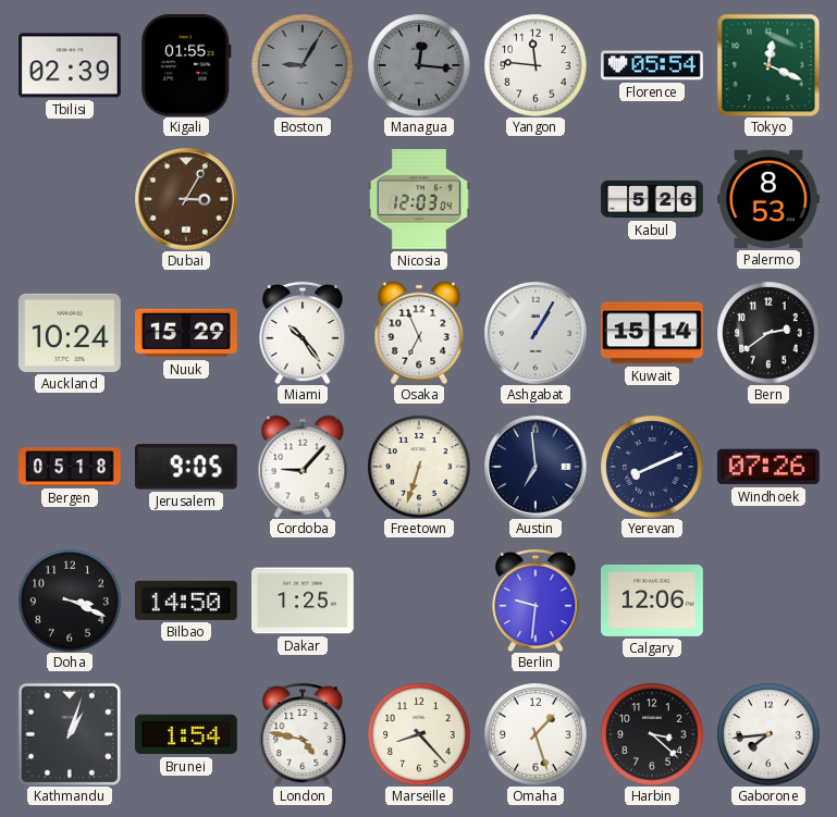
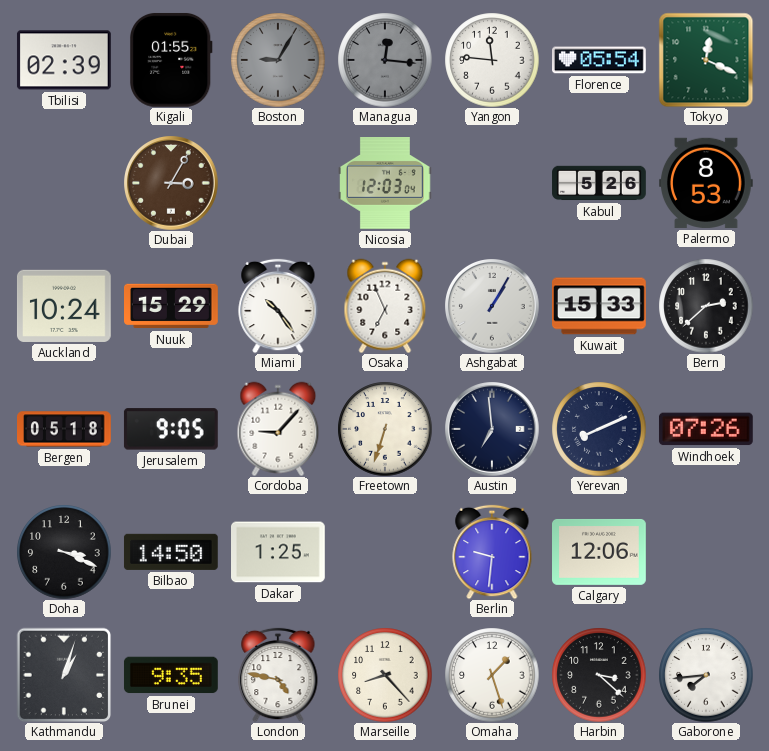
Kuwait: 15:14 -> 15:33
Bern: 2:39 -> 2:38
Brunei: 1:54 -> 9:35
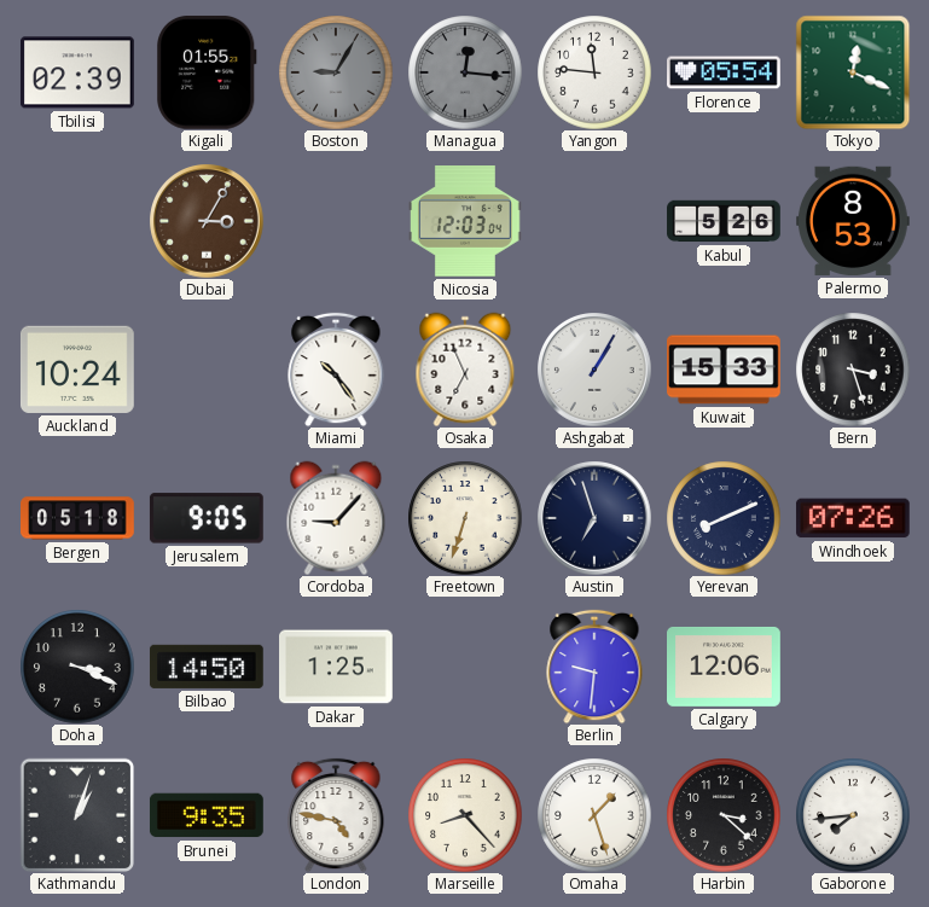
Nuuk: 15:29 -> none
Bern: 2:38 -> 3:27
Austin: 6:59 -> 6:57
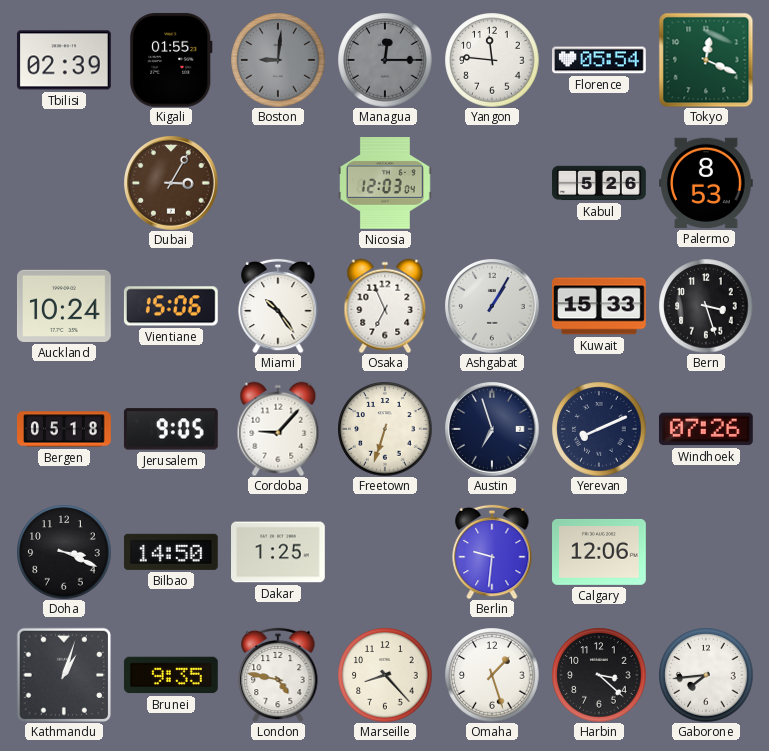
Boston: 9:05 -> 9:01
Managua: 12:16 -> 12:15
Vientiane: none -> 15:06
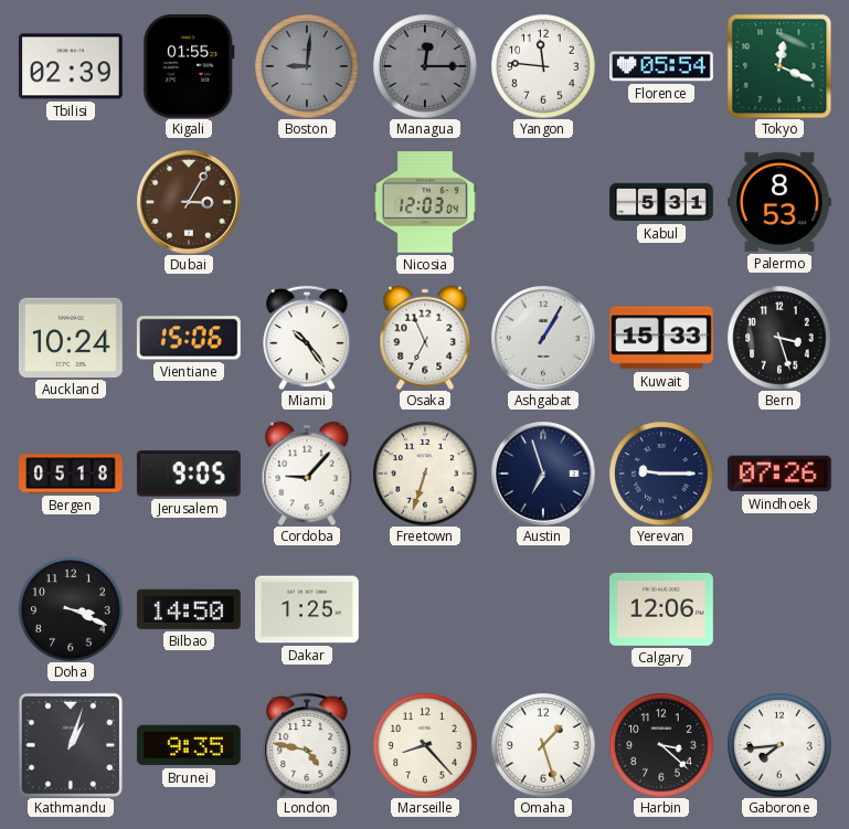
Kabul: 5:26 -> 5:31
Yerevan: 8:11 -> 9:15
Berlin: 9:31 -> none
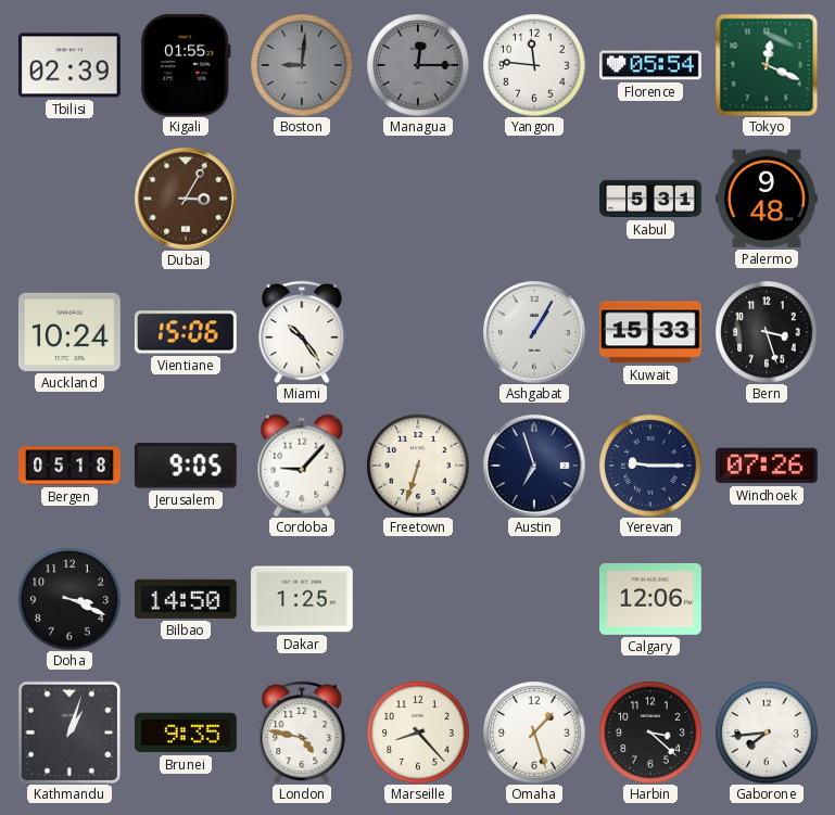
Nicosia: 12:03 -> none
Palermo: 8:53 -> 9:48
Osaka: 6:56 -> none
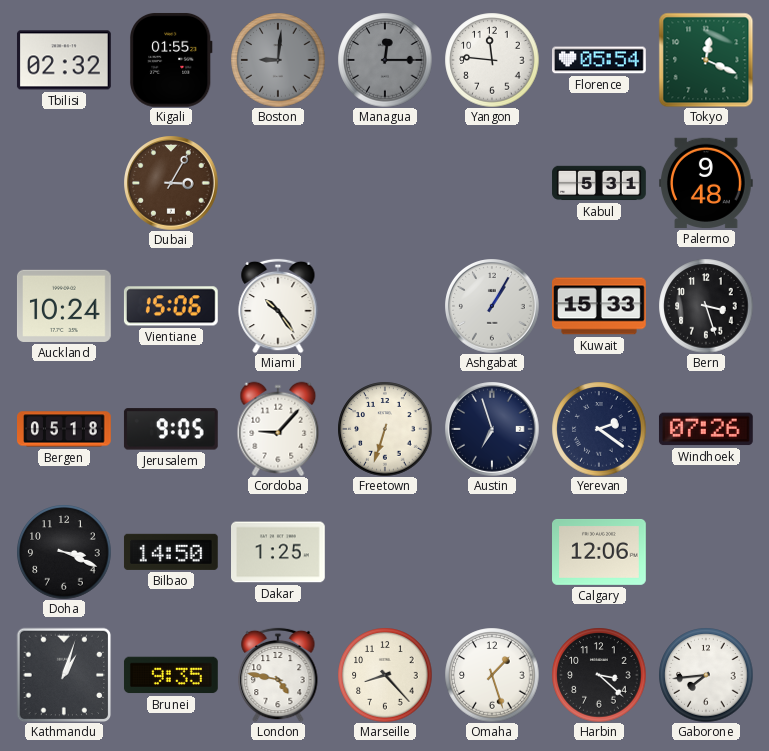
Tbilisi: 02:39 -> 02:32
Yerevan: 9:15 -> 2:21
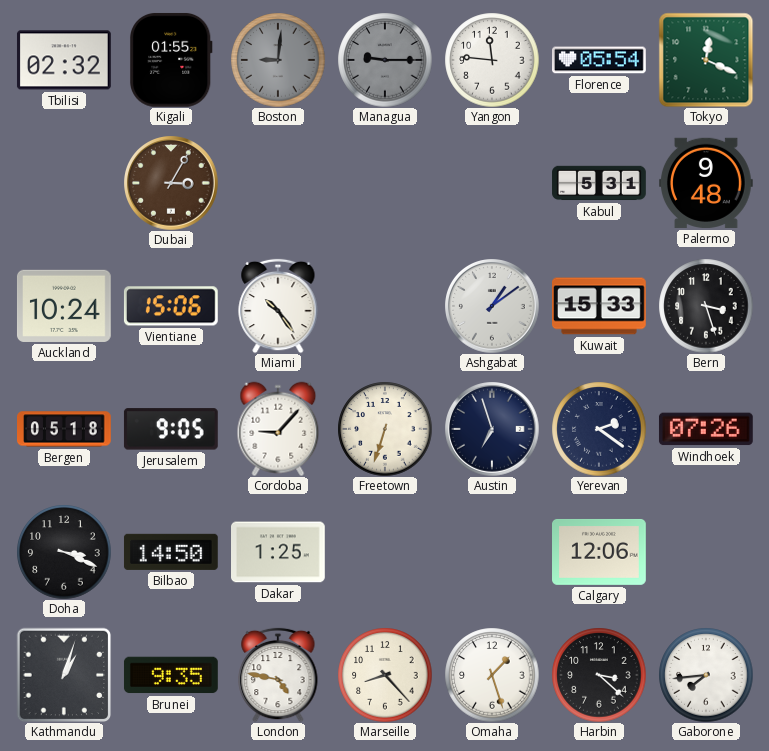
Managua: 12:15 -> 9:15
Ashgabat: 1:05 -> 1:09
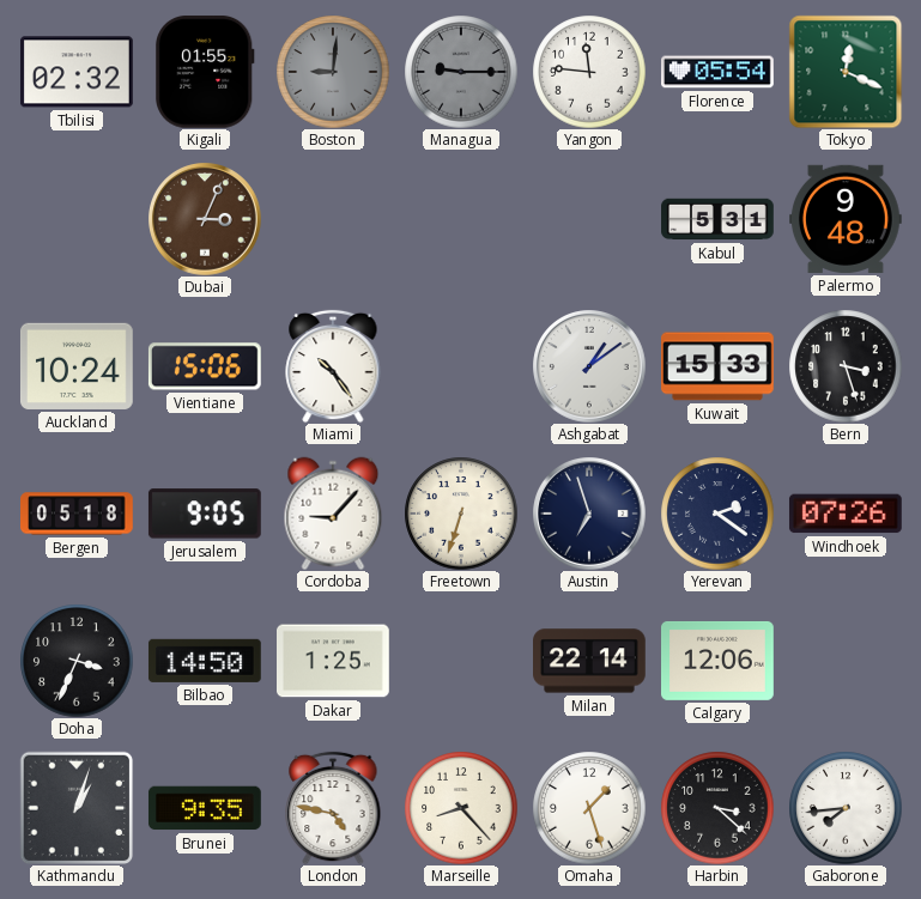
Dubai: 3:05 -> 3:04
Doha: 3:19 -> 3:34
Milan: none -> 22:14
